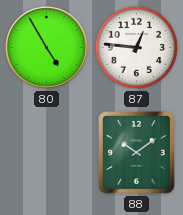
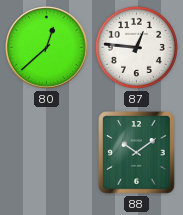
80: 4:55 -> 12:38
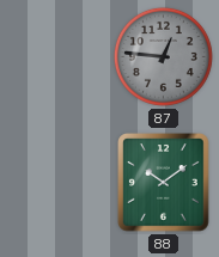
80: 12:38 -> none
87 dial: white -> grey
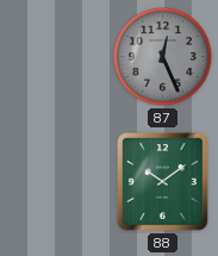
87: 12:46 -> 12:26
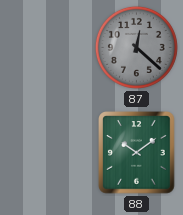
87: 12:26 -> 12:22
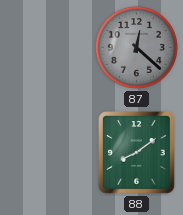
88: 10:09 -> 8:09
